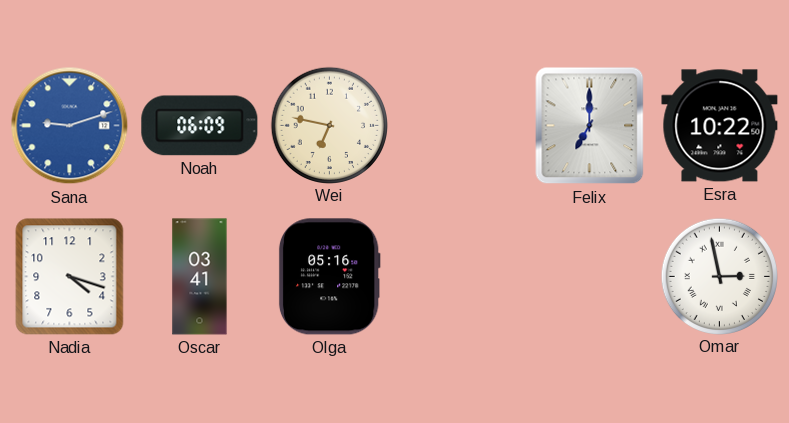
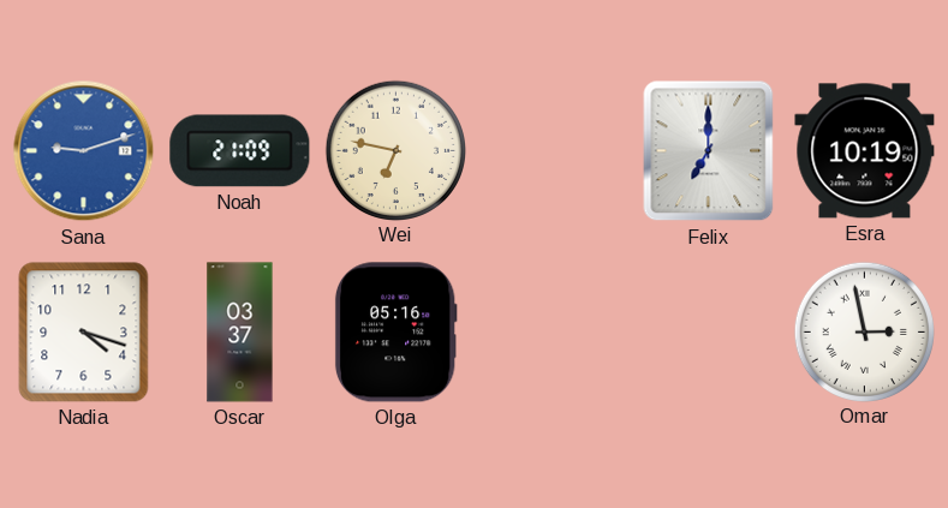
Noah: 06:09 -> 21:09
Esra: 10:22 -> 10:19
Oscar: 03:41 -> 03:37
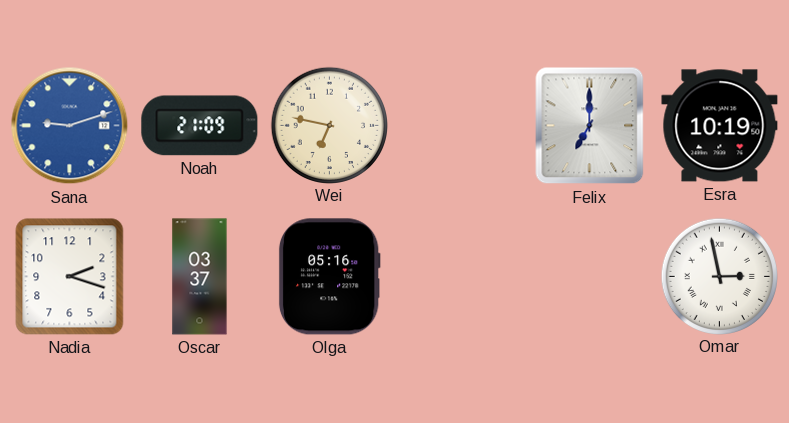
Nadia: 4:18 -> 2:18
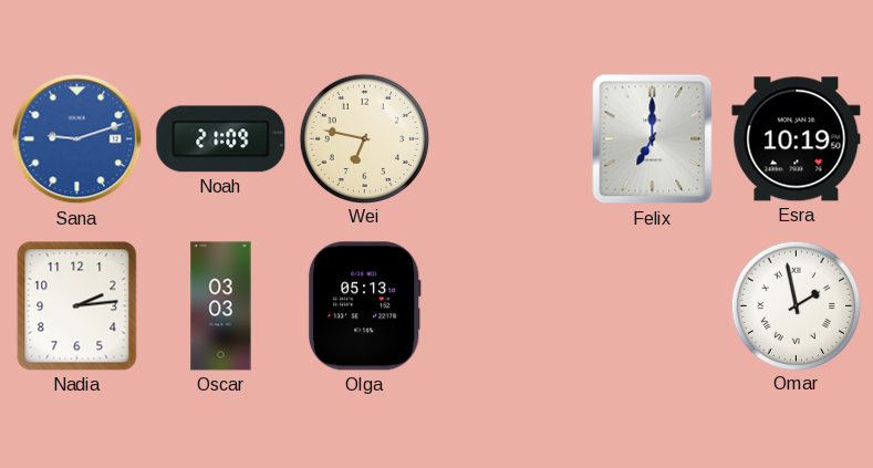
Nadia: 2:18 -> 2:14
Oscar: 03:37 -> 03:03
Olga: 05:16 -> 05:13
Omar: 2:58 -> 1:58
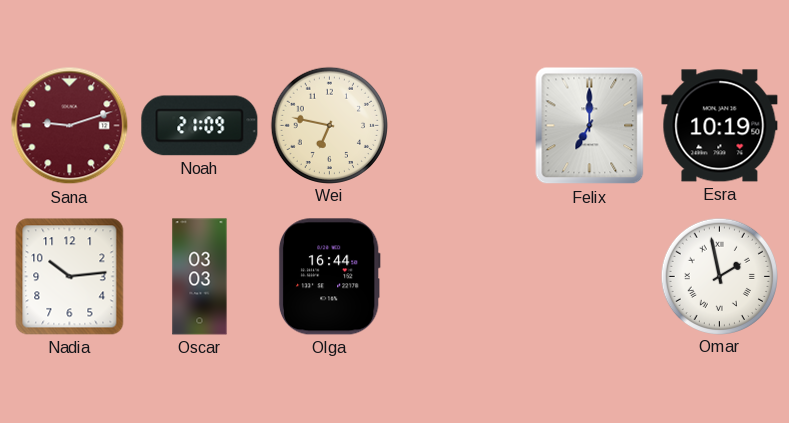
Sana dial: blue -> burgundy
Nadia: 2:14 -> 10:14
Olga: 05:13 -> 16:44
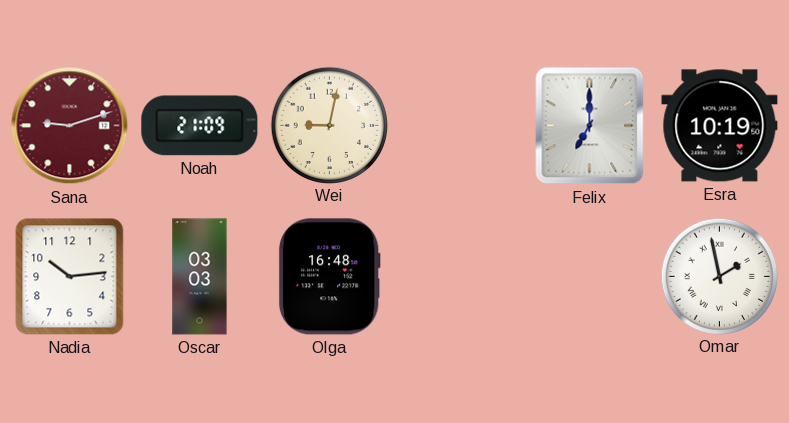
Wei: 6:47 -> 9:02
Olga: 16:44 -> 16:48
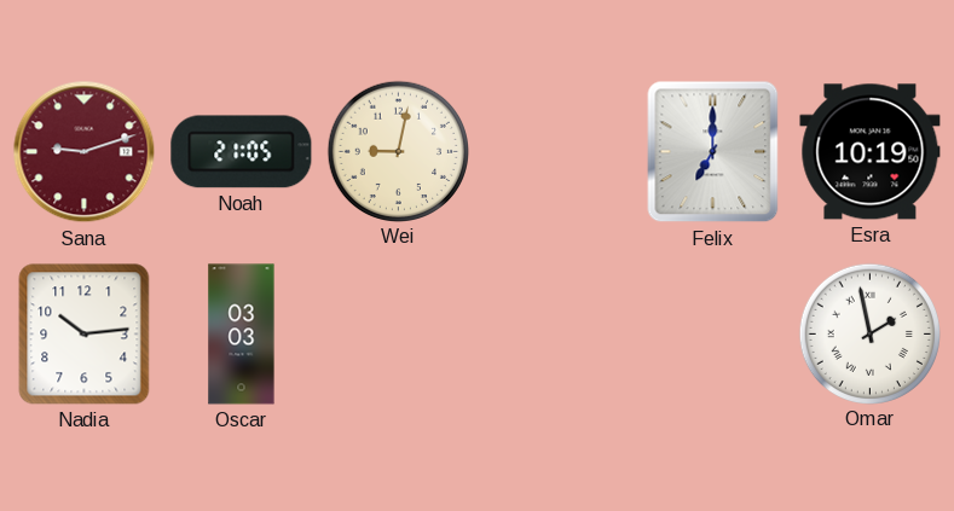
Noah: 21:09 -> 21:05
Olga: 16:48 -> none
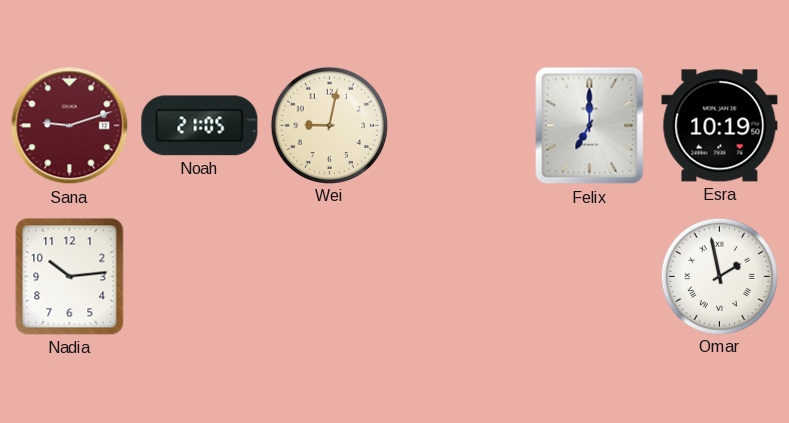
Oscar: 03:03 -> none
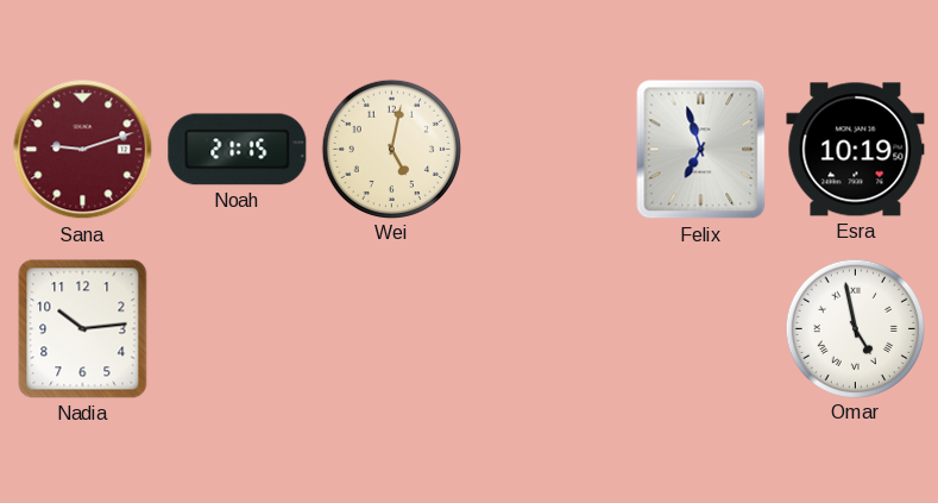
Noah: 21:05 -> 21:15
Wei: 9:02 -> 5:02
Felix: 7:00 -> 6:57
Omar: 1:58 -> 4:58
